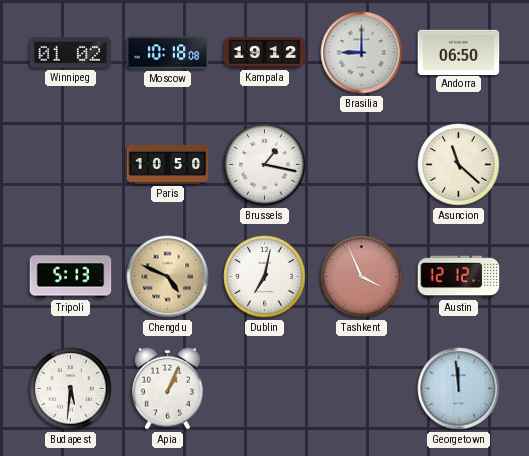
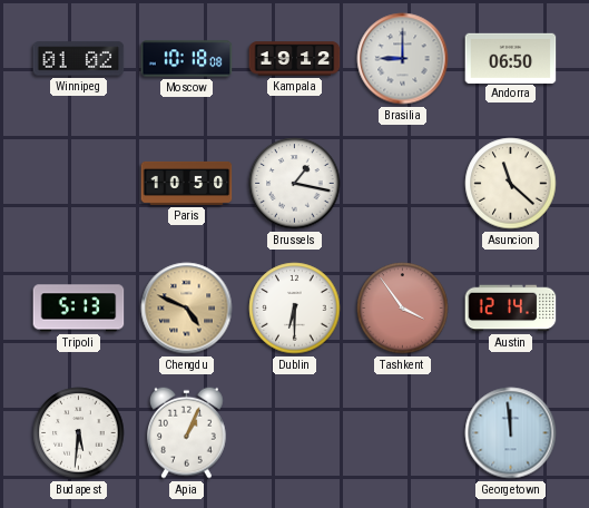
Dublin: 7:02 -> 6:30
Tashkent: 3:56 -> 3:54
Austin: 12:12 -> 12:14
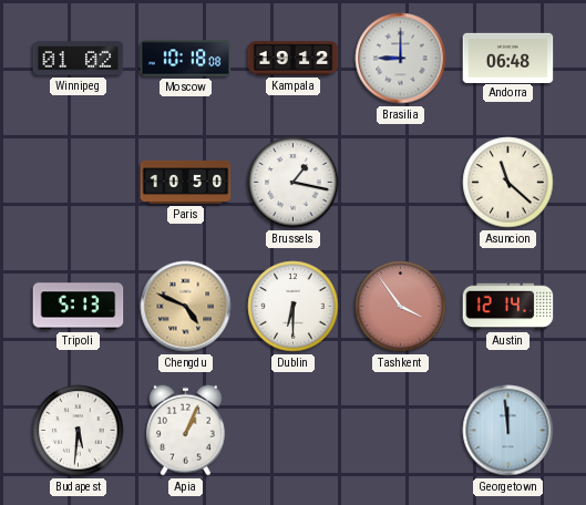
Andorra: 06:50 -> 06:48
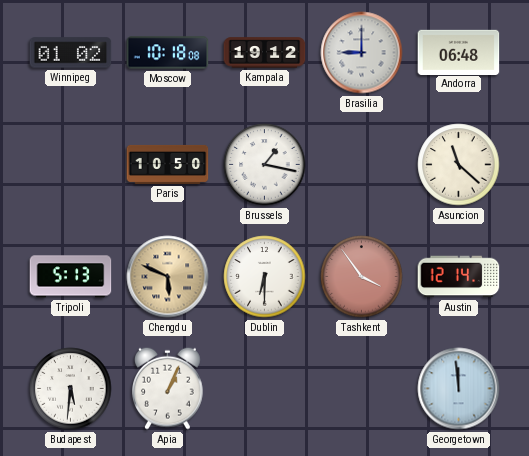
Chengdu: 4:49 -> 5:49
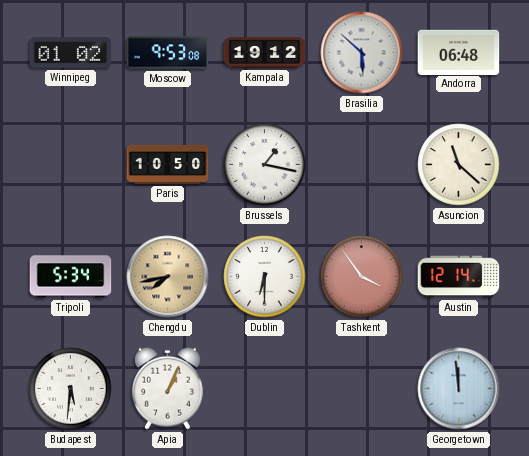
Moscow: 10:18 -> 9:53
Brasilia: 9:00 -> 5:52
Tripoli: 5:13 -> 5:34
Chengdu: 5:49 -> 7:43
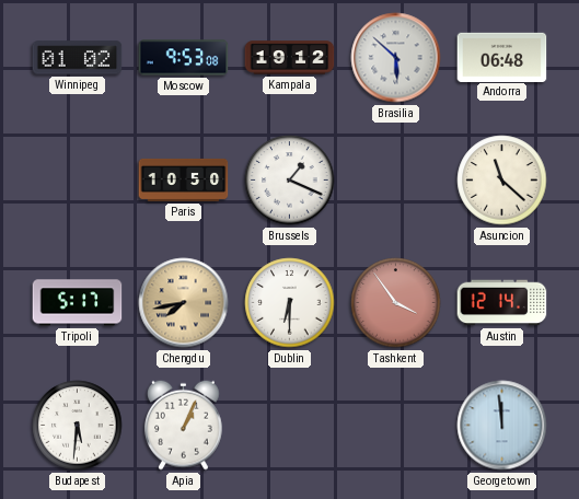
Brussels: 1:17 -> 1:19
Tripoli: 5:34 -> 5:17
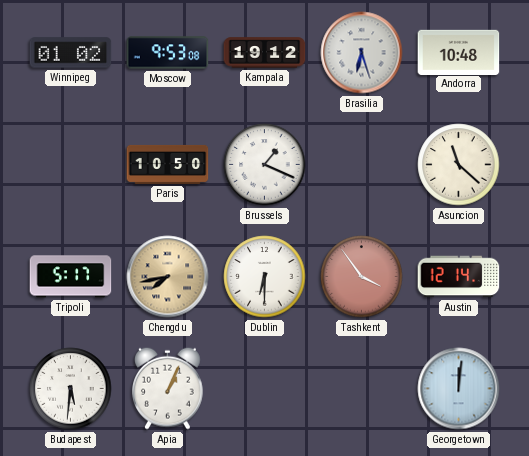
Brasilia: 5:52 -> 6:27
Andorra: 06:48 -> 10:48
Georgetown: 11:59 -> 12:01
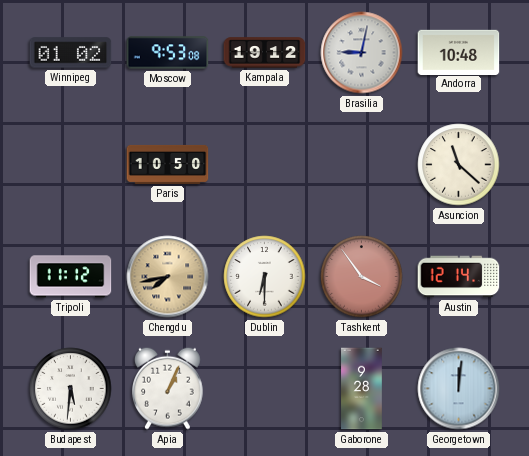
Brasilia: 6:27 -> 9:02
Brussels: 1:19 -> none
Tripoli: 5:17 -> 11:12
Gaborone: none -> 9:28
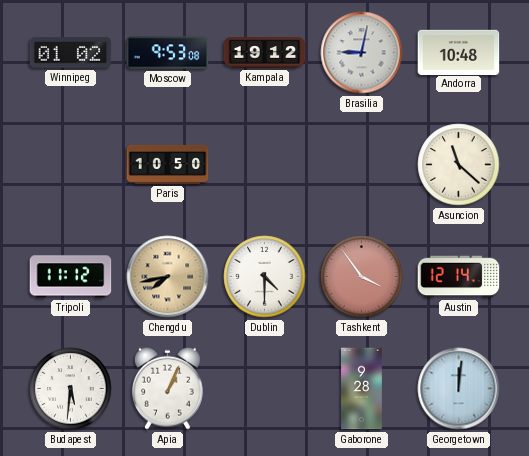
Dublin: 6:30 -> 4:30
